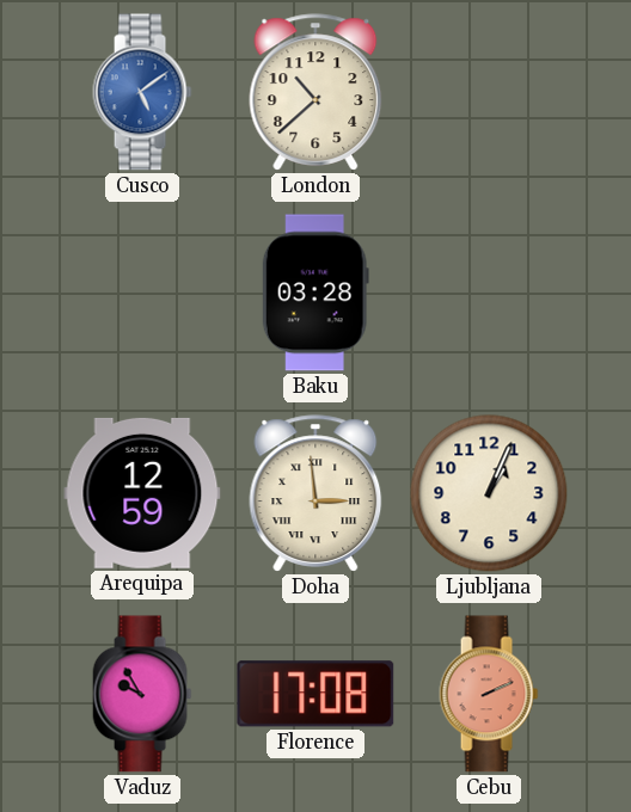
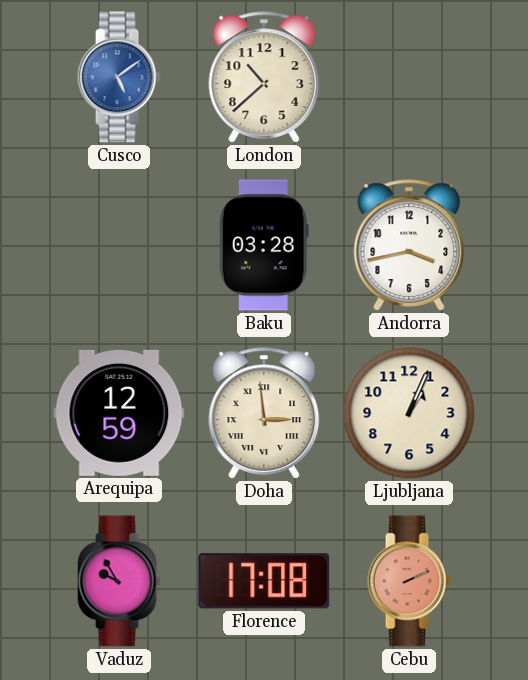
Andorra: none -> 3:43
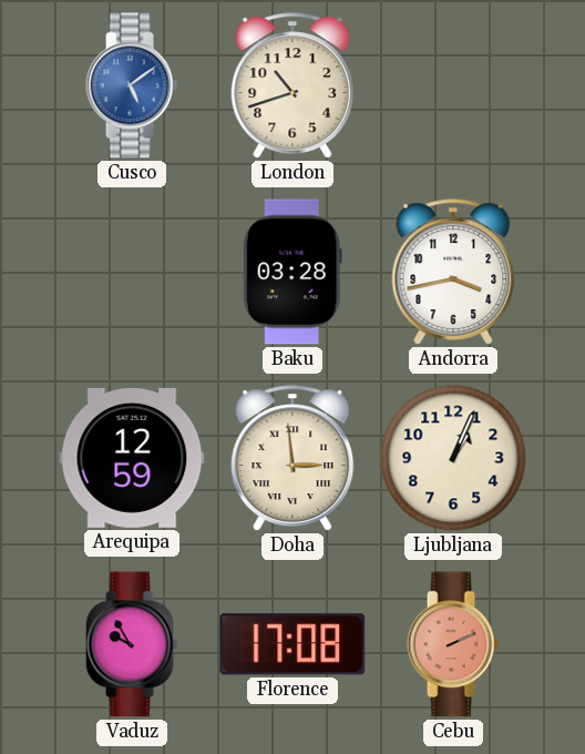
London: 10:38 -> 10:42
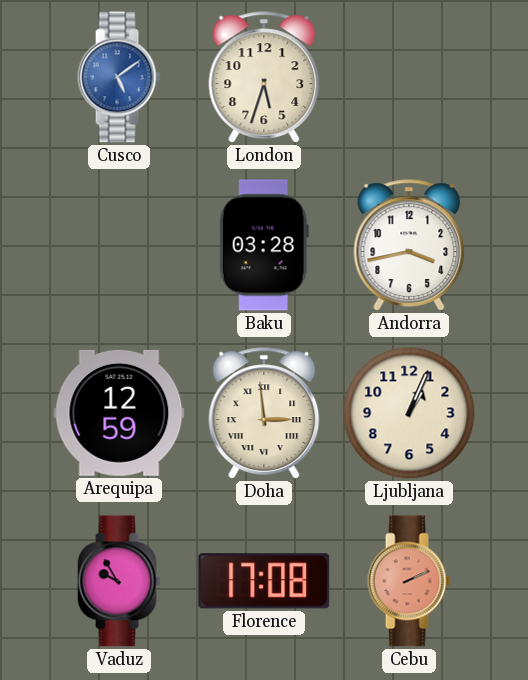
London: 10:42 -> 5:33
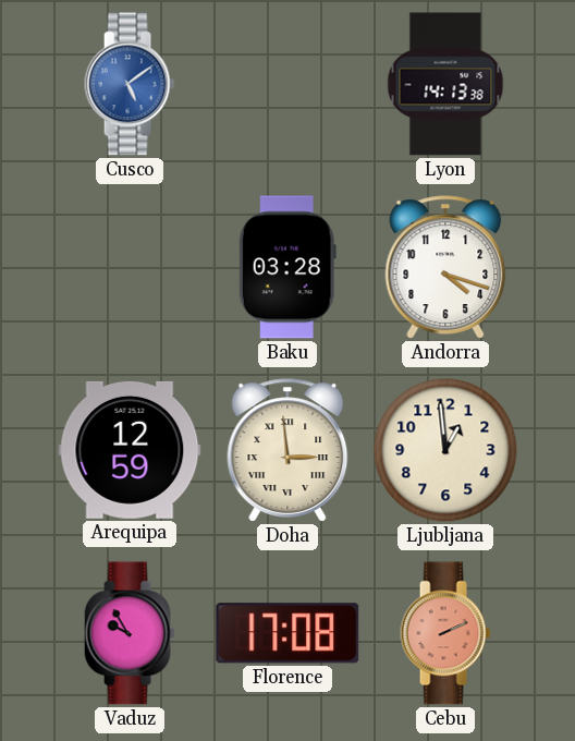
London: 5:33 -> none
Lyon: none -> 14:13
Andorra: 3:43 -> 4:18
Ljubljana: 1:04 -> 12:59
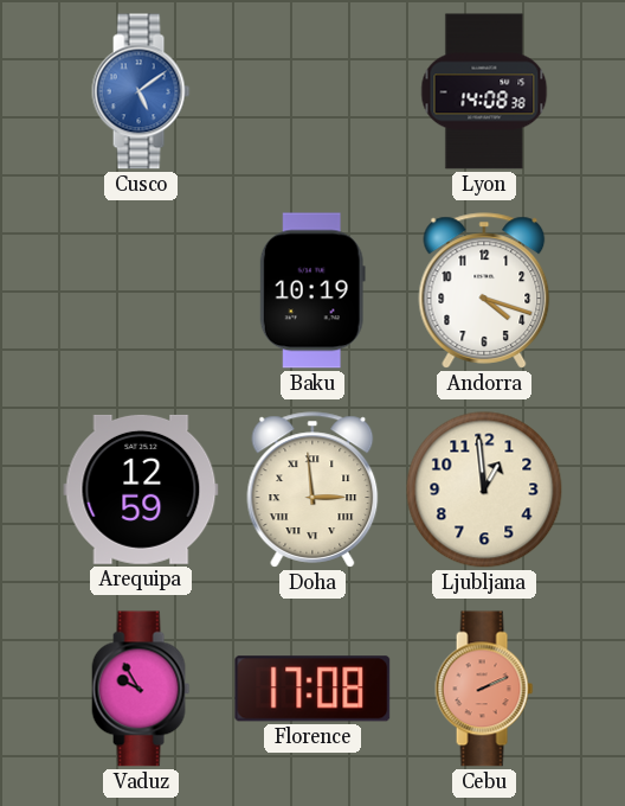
Lyon: 14:13 -> 14:08
Baku: 03:28 -> 10:19
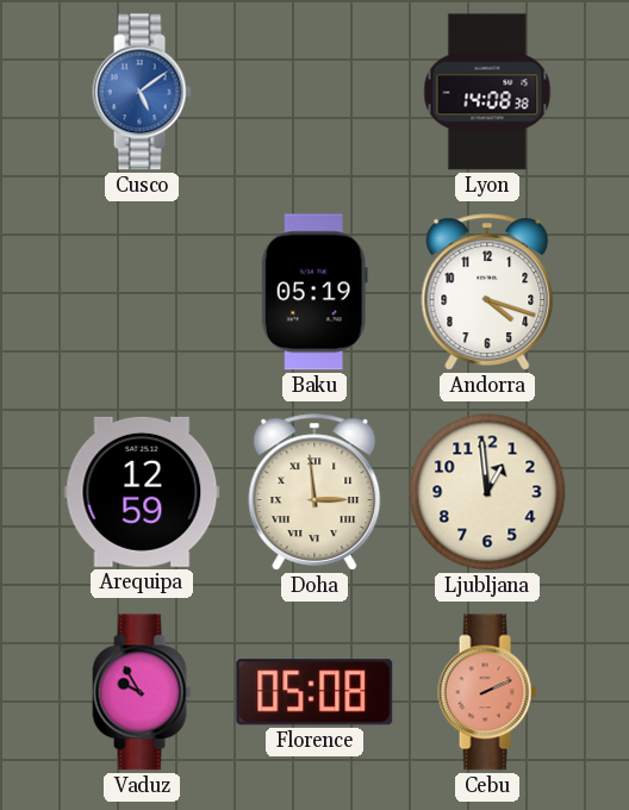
Baku: 10:19 -> 05:19
Florence: 17:08 -> 05:08
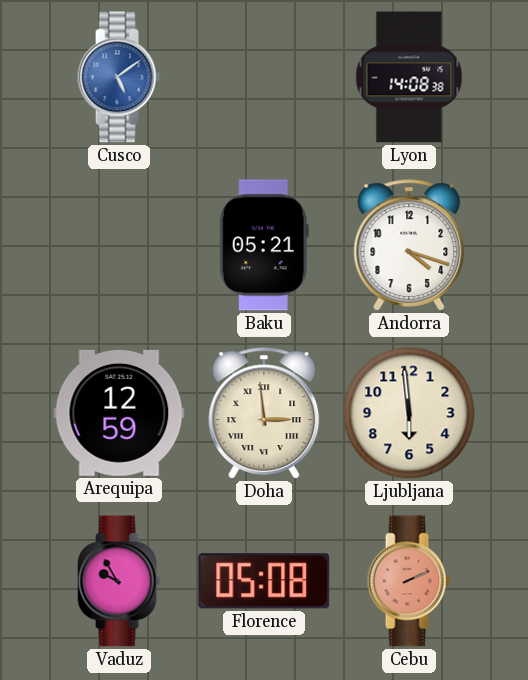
Baku: 05:19 -> 05:21
Ljubljana: 12:59 -> 5:59
